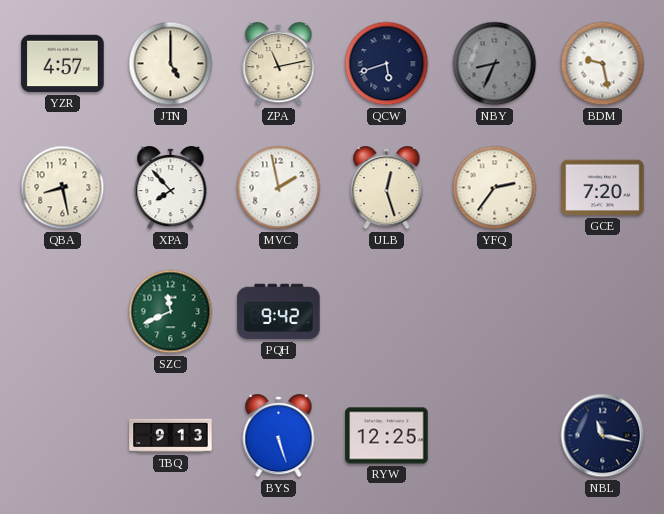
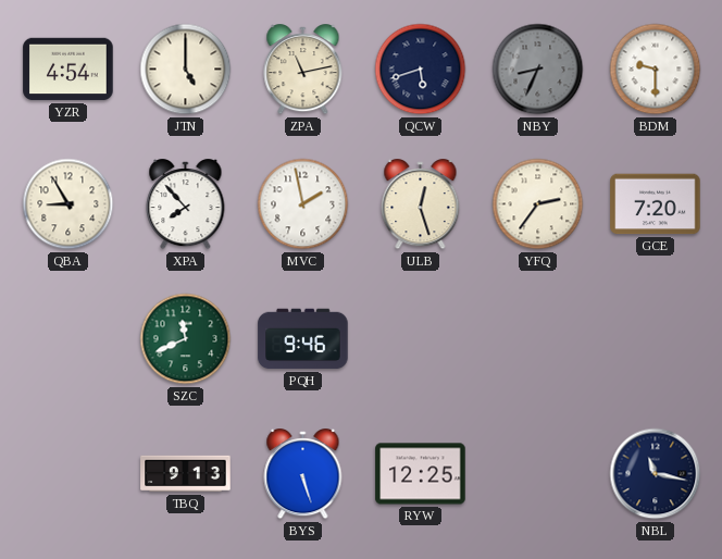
YZR: 4:57 -> 4:54
BDM: 9:28 -> 9:30
QBA: 8:28 -> 8:55
PQH: 9:42 -> 9:46
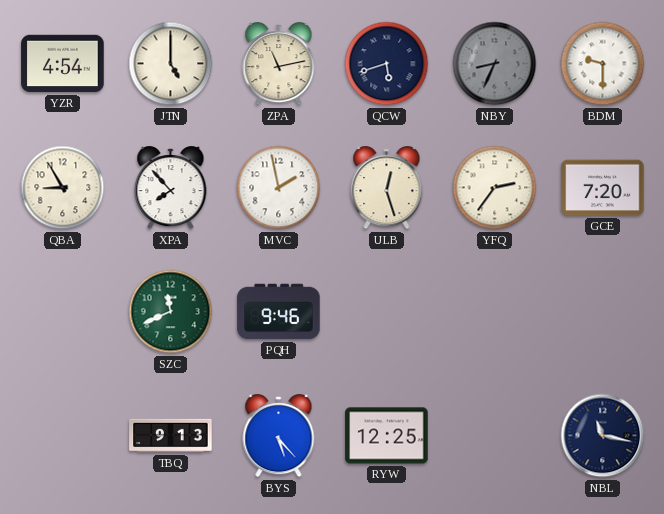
BYS: 5:27 -> 5:23
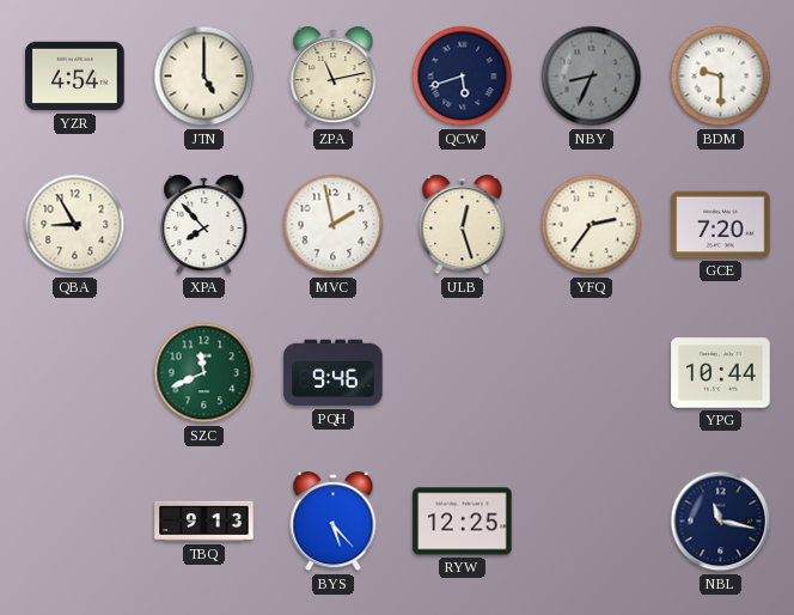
YPG: none -> 10:44
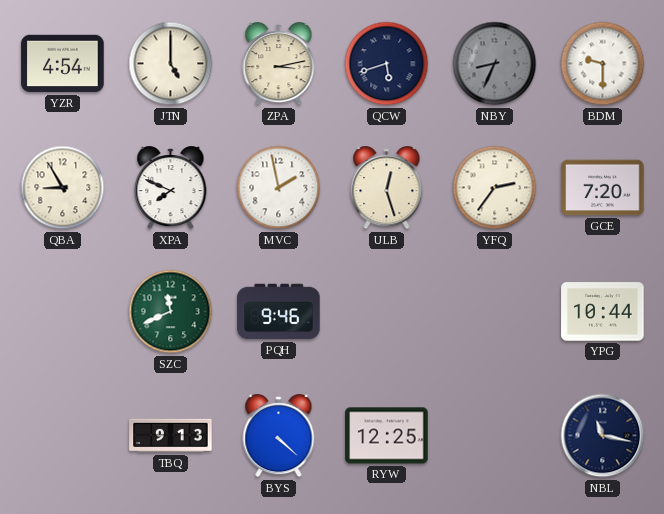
ZPA: 11:13 -> 3:13
XPA: 7:53 -> 7:49
BYS: 5:23 -> 4:22
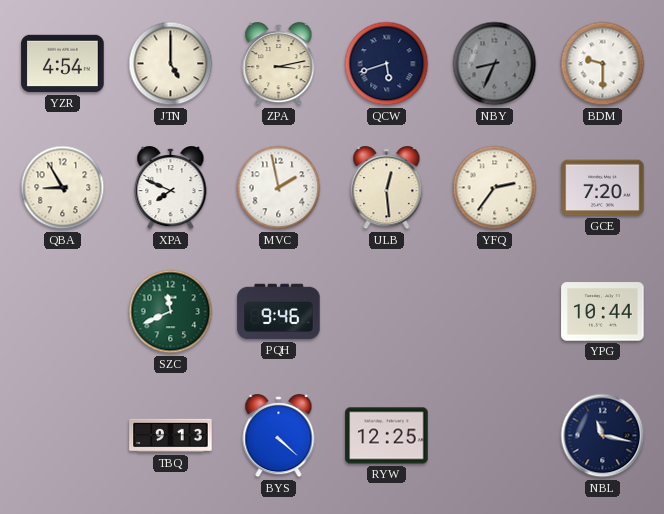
ULB: 12:27 -> 12:29
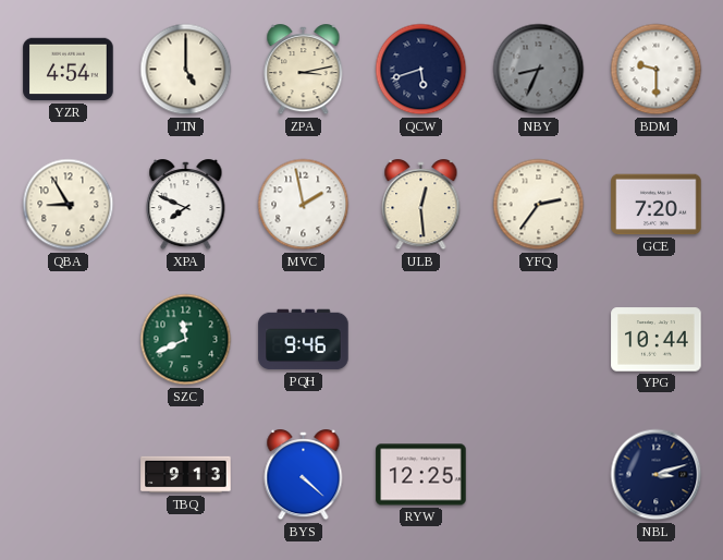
NBL: 11:17 -> 3:12
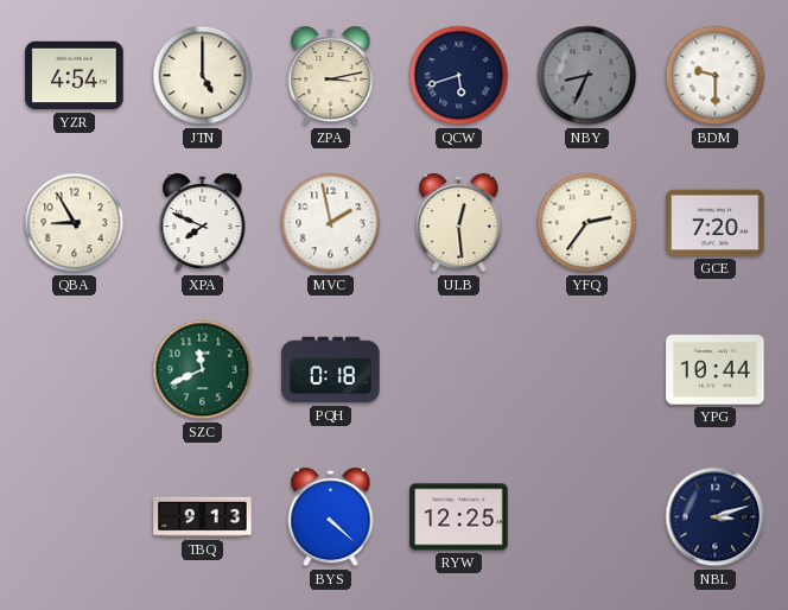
PQH: 9:46 -> 0:18
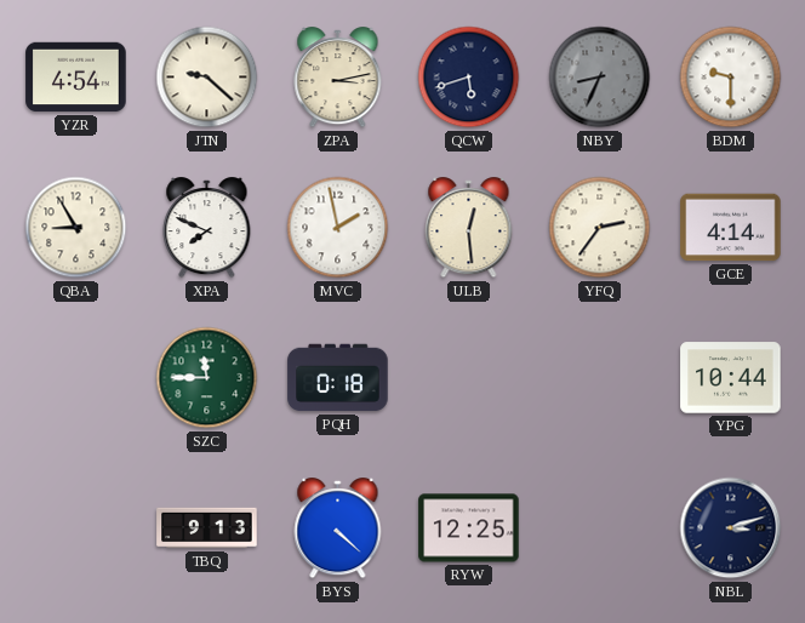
JTN: 5:00 -> 9:22
GCE: 7:20 -> 4:14
SZC: 11:41 -> 11:45
